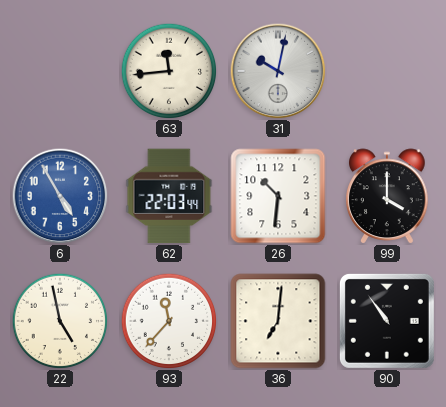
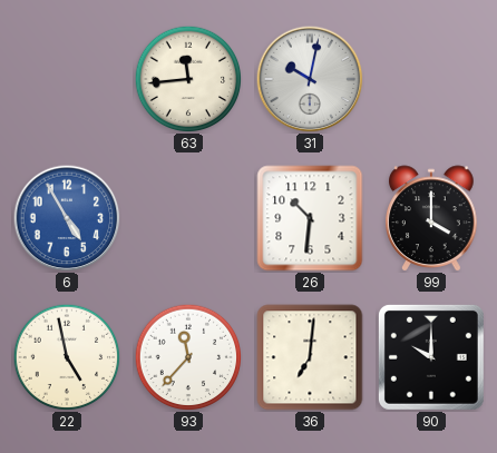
62: 22:03 -> none
90: 10:54 -> 10:00
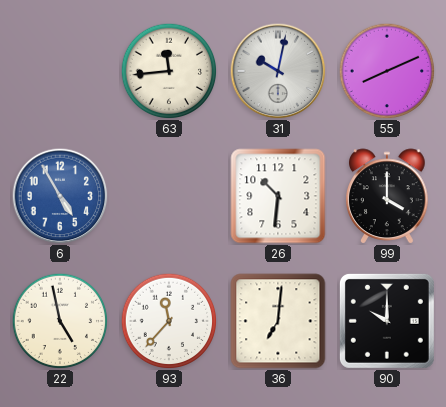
55: none -> 8:11
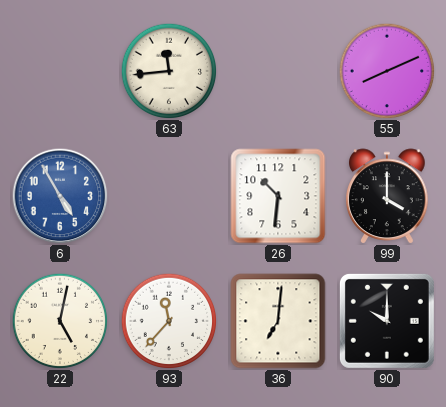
31: 10:02 -> none
22: 4:58 -> 5:02
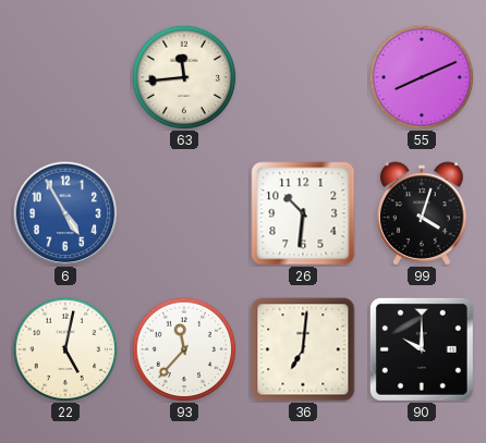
99: 4:00 -> 4:03
